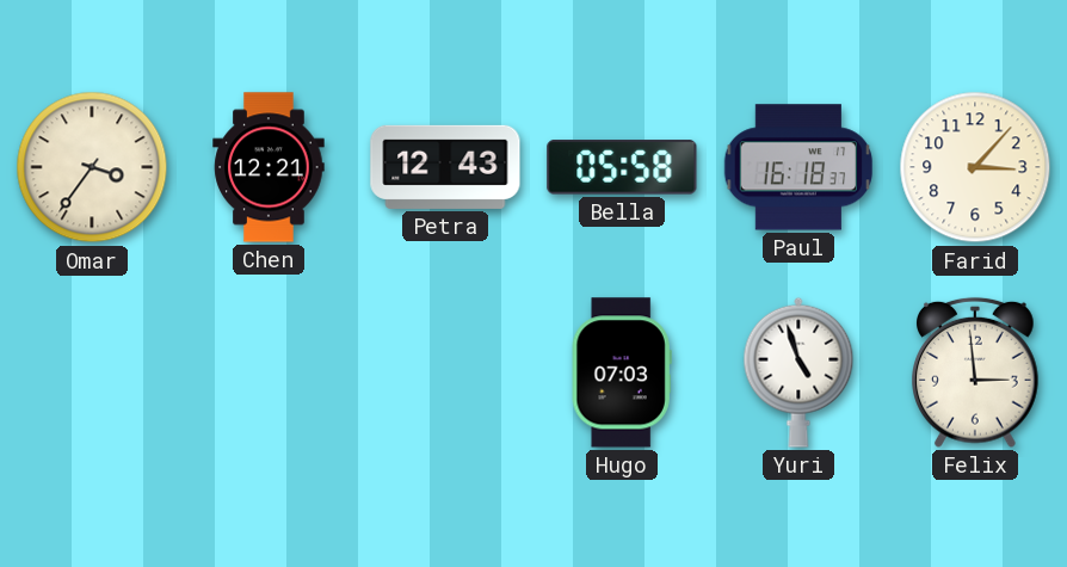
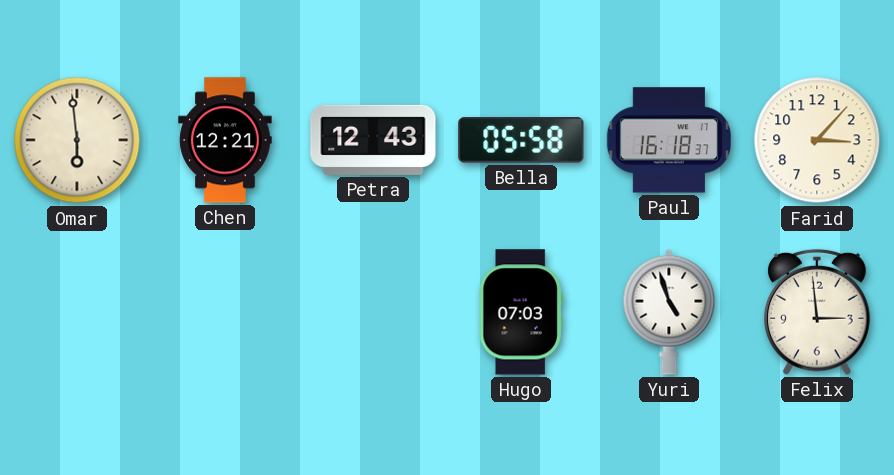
Omar: 3:36 -> 5:59
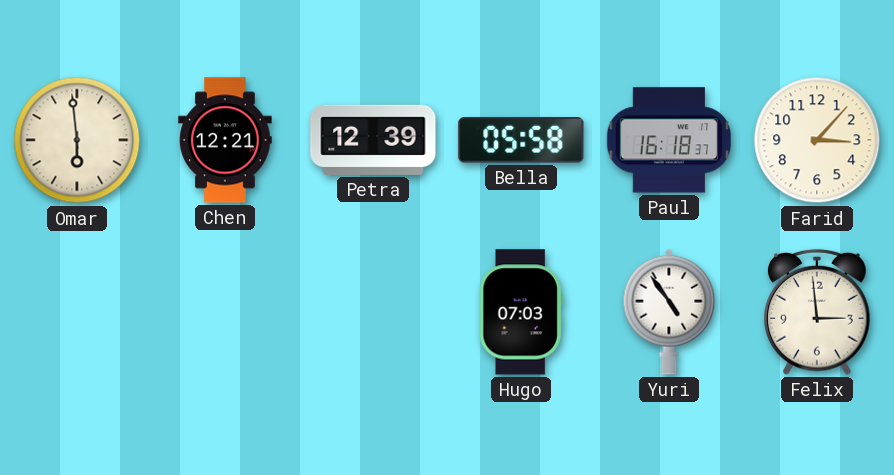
Petra: 12:43 -> 12:39
Yuri: 4:57 -> 4:54
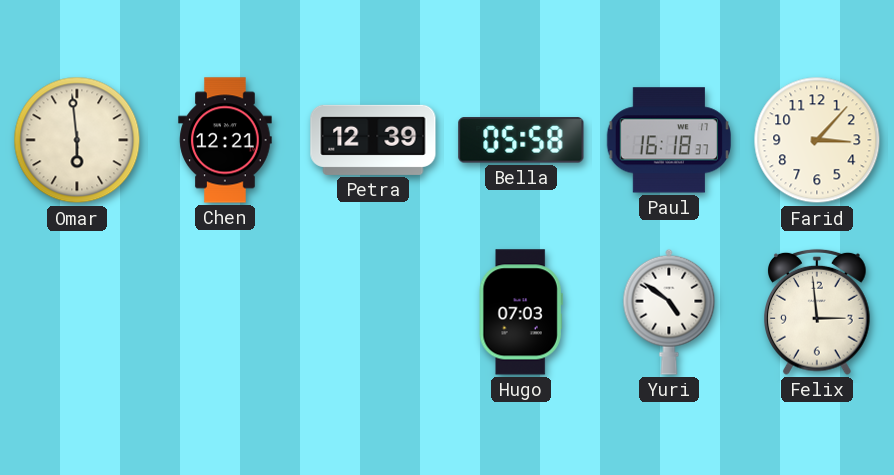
Yuri: 4:54 -> 4:51
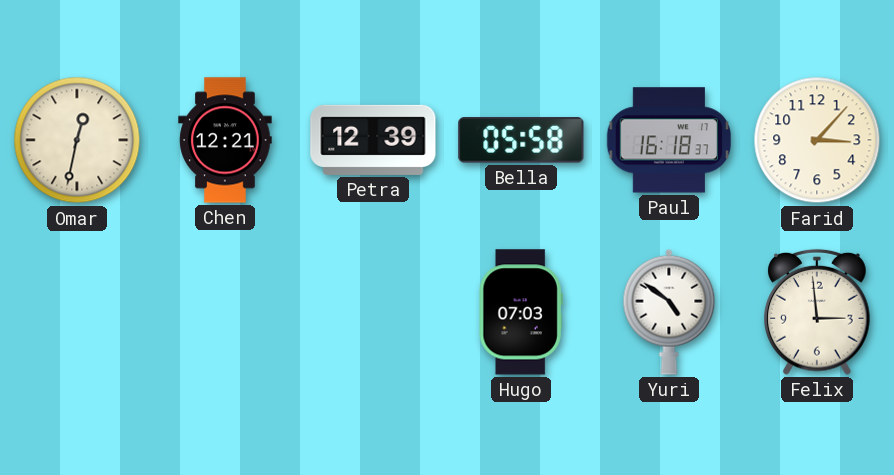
Omar: 5:59 -> 12:32
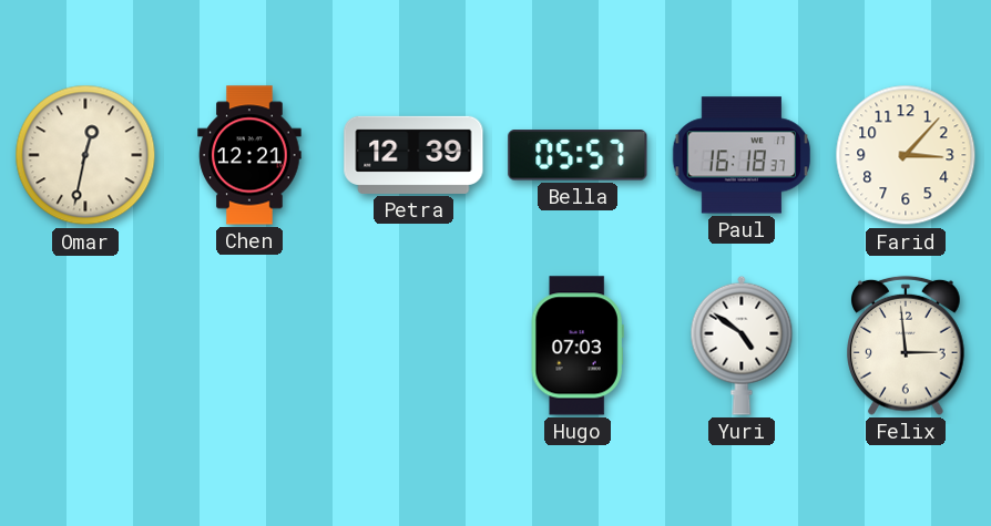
Bella: 05:58 -> 05:57
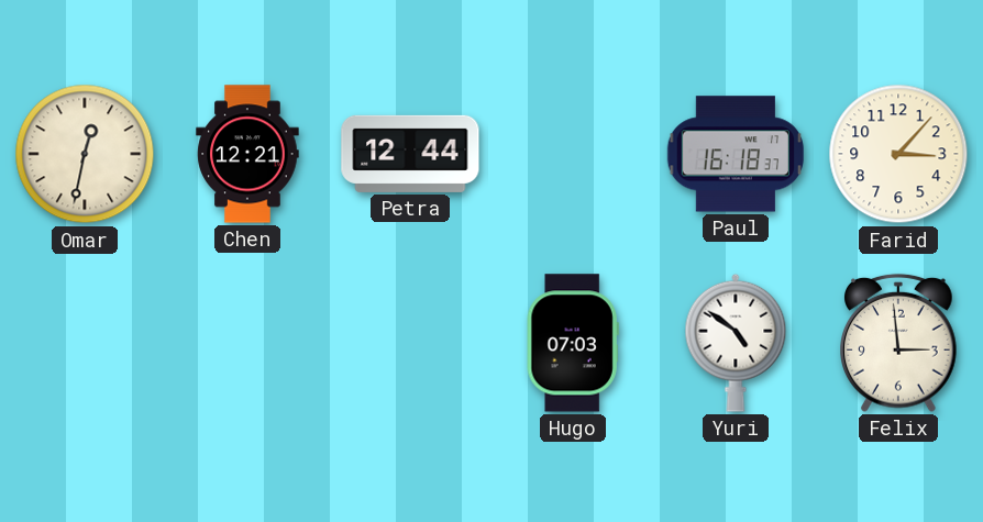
Petra: 12:39 -> 12:44
Bella: 05:57 -> none
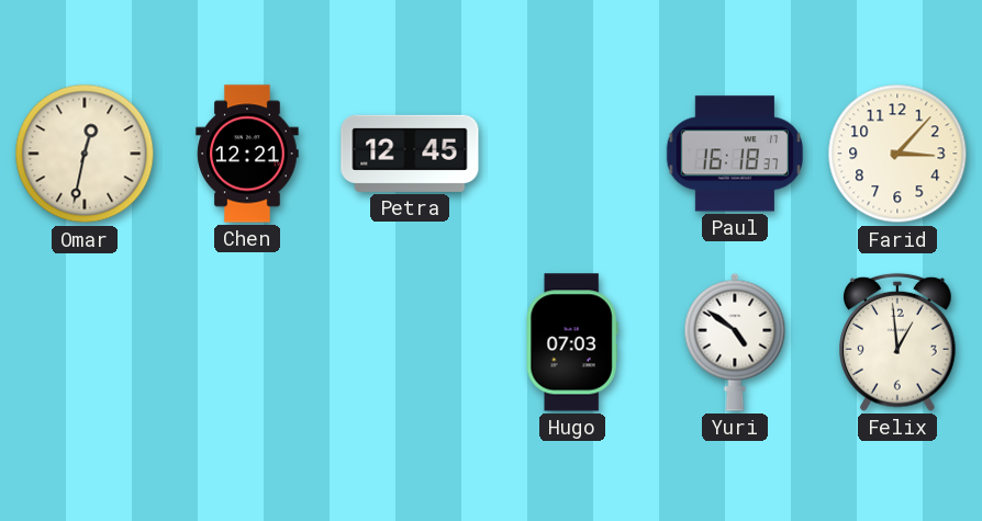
Petra: 12:44 -> 12:45
Felix: 2:59 -> 12:59
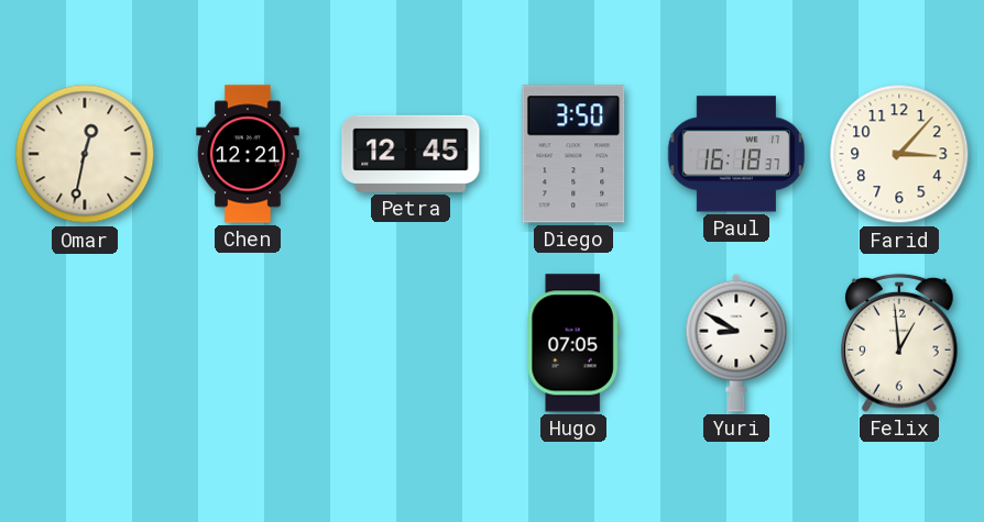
Diego: none -> 3:50
Hugo: 07:03 -> 07:05
Yuri: 4:51 -> 8:50
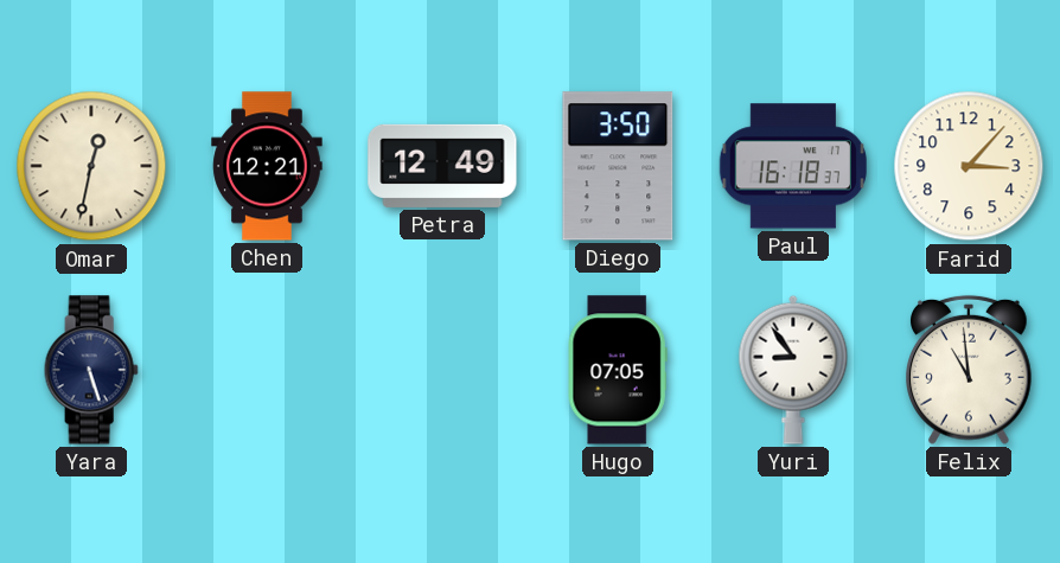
Petra: 12:45 -> 12:49
Yara: none -> 5:27
Yuri: 8:50 -> 8:54
Felix: 12:59 -> 10:59
